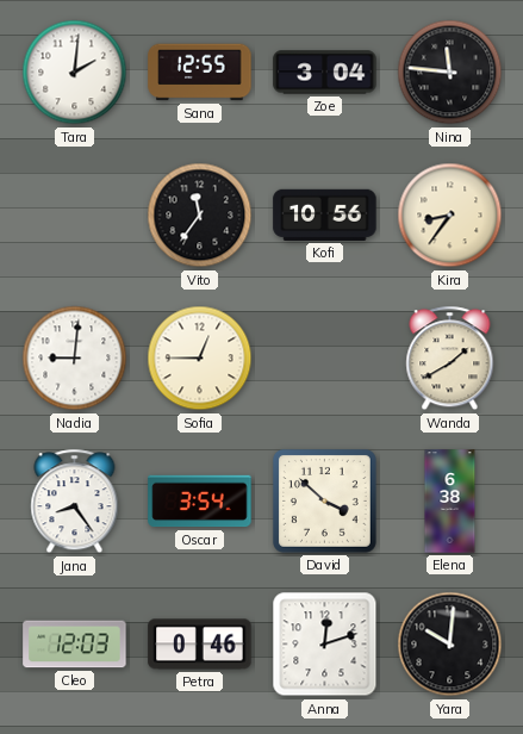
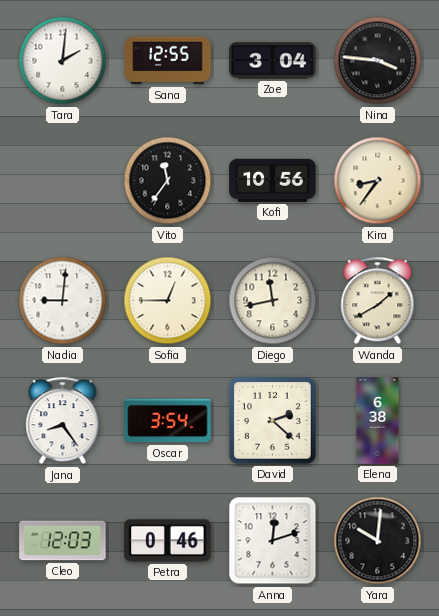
Nina: 11:46 -> 3:46
Diego: none -> 11:43
David: 3:52 -> 2:22
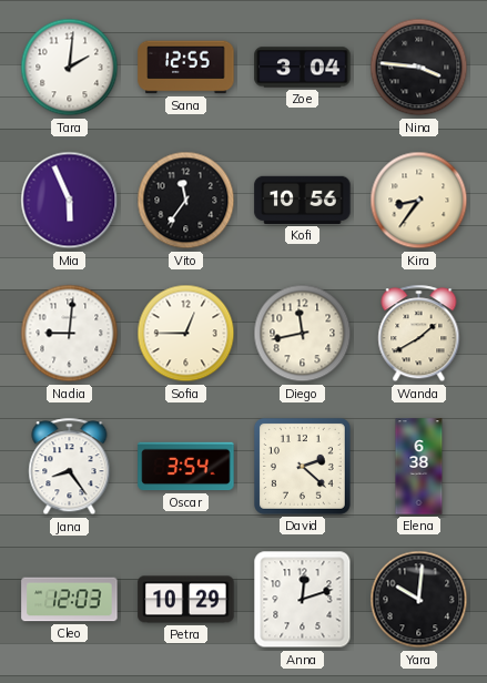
Mia: none -> 5:56
Petra: 0:46 -> 10:29
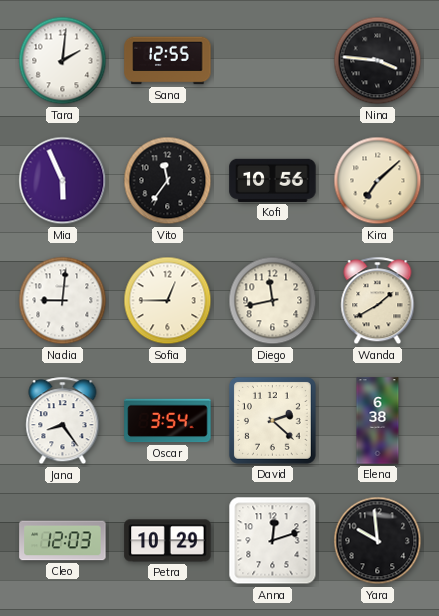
Zoe: 3:04 -> none
Kira: 8:36 -> 7:08
Yara: 10:01 -> 9:59
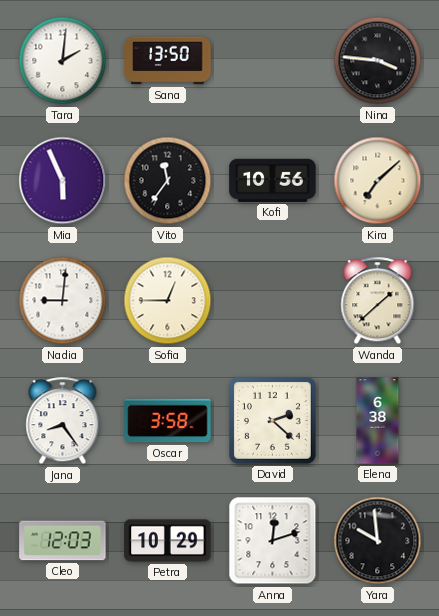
Sana: 12:55 -> 13:50
Diego: 11:43 -> none
Wanda: 1:40 -> 1:38
Oscar: 3:54 -> 3:58
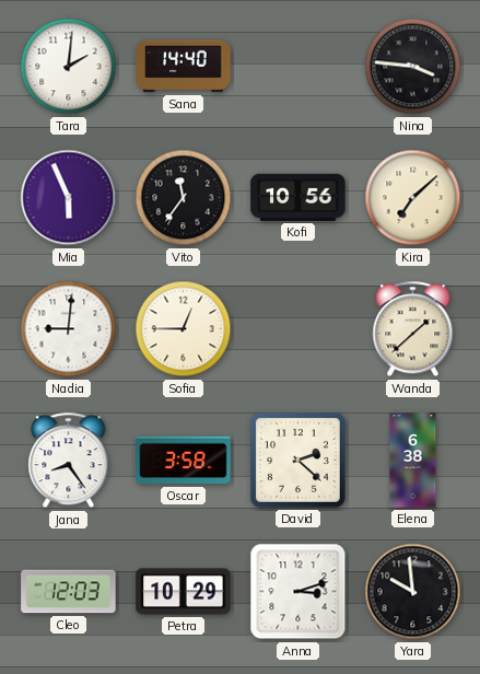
Sana: 13:50 -> 14:40
Anna: 12:12 -> 3:12
